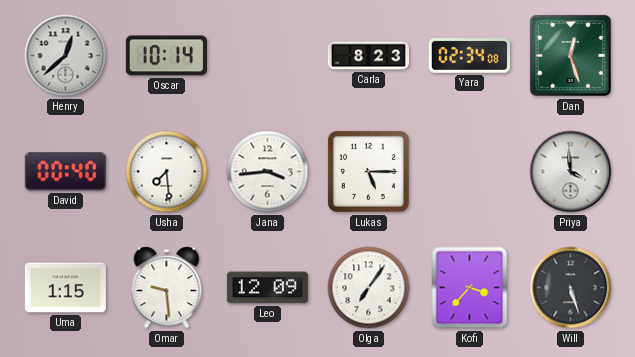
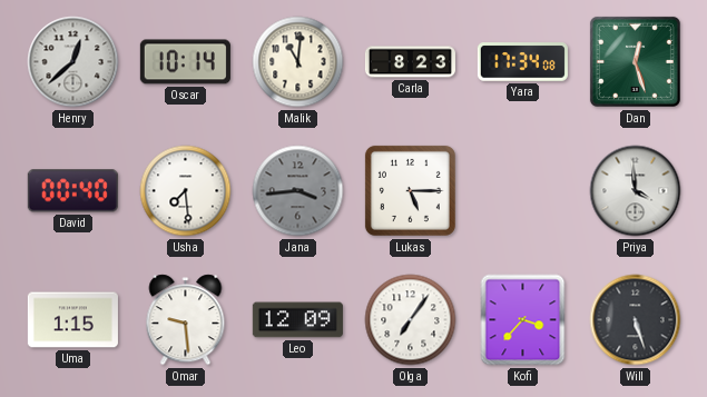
Malik: none -> 11:01
Yara: 02:34 -> 17:34
Jana dial: white -> grey
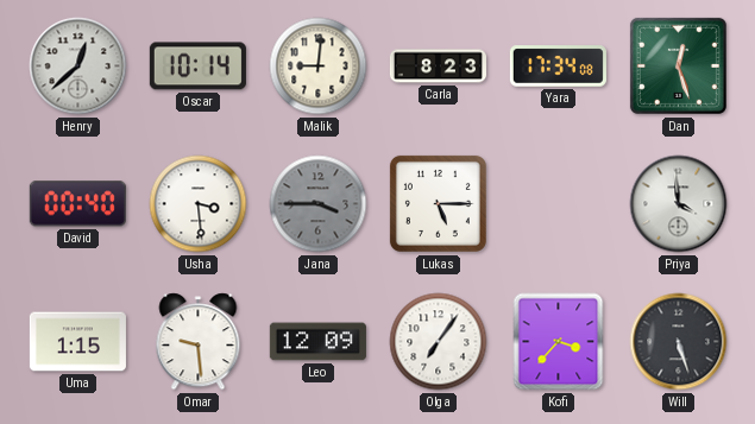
Malik: 11:01 -> 9:01
Usha: 7:29 -> 3:29
Jana: 3:44 -> 3:45
